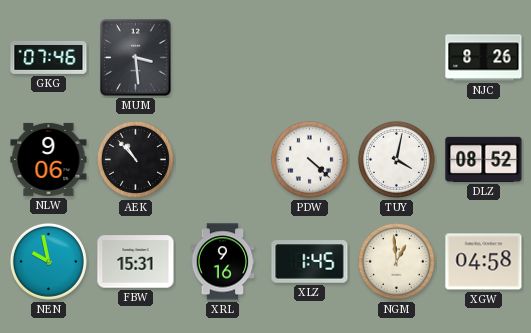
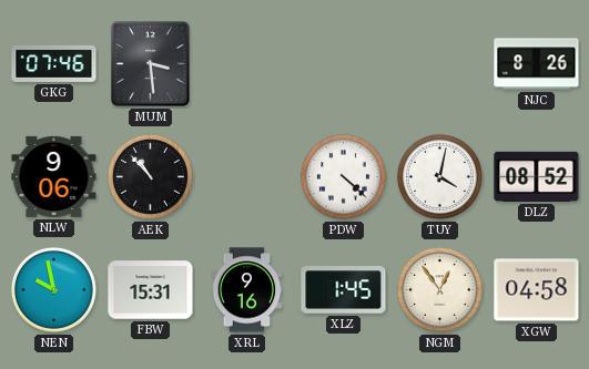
NGM: 12:59 -> 12:54
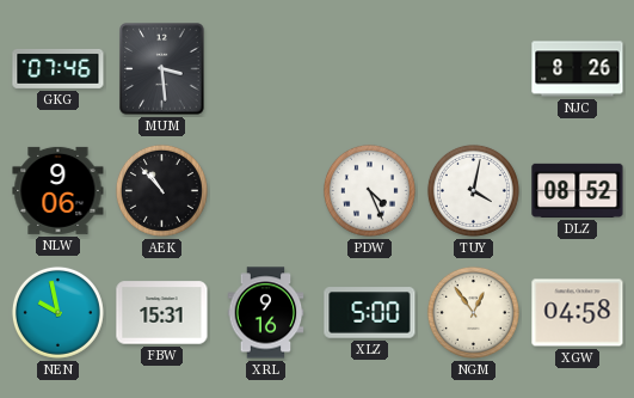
PDW: 4:22 -> 4:26
XLZ: 1:45 -> 5:00
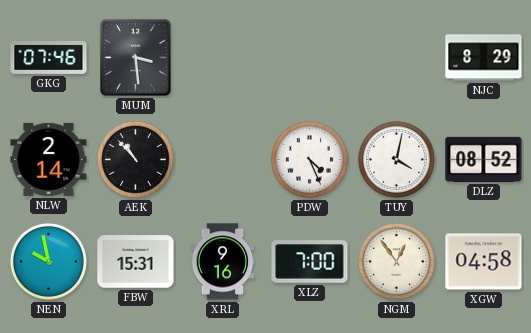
NJC: 8:26 -> 8:29
NLW: 9:06 -> 2:14
XLZ: 5:00 -> 7:00
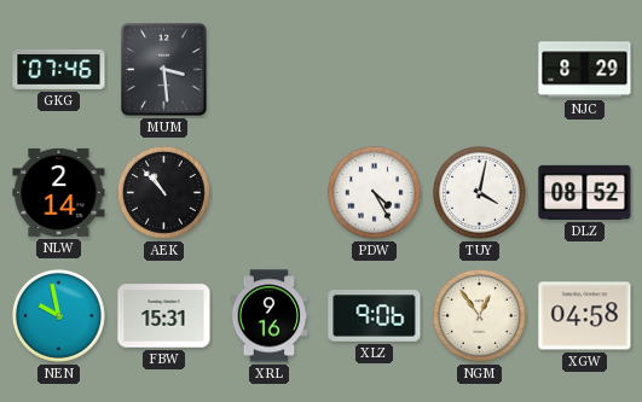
PDW: 4:26 -> 4:25
XLZ: 7:00 -> 9:06
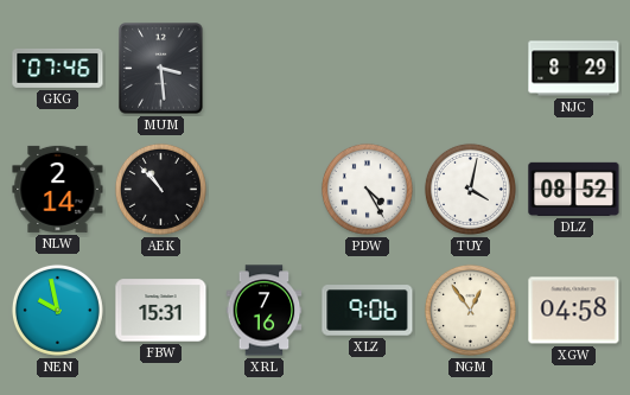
XRL: 9:16 -> 7:16
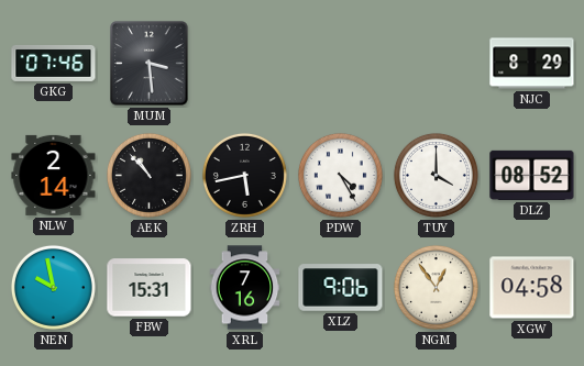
ZRH: none -> 5:43
TUY: 4:02 -> 4:00
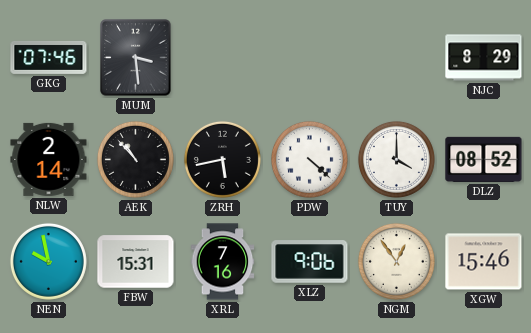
PDW: 4:25 -> 4:22
XGW: 04:58 -> 15:46
